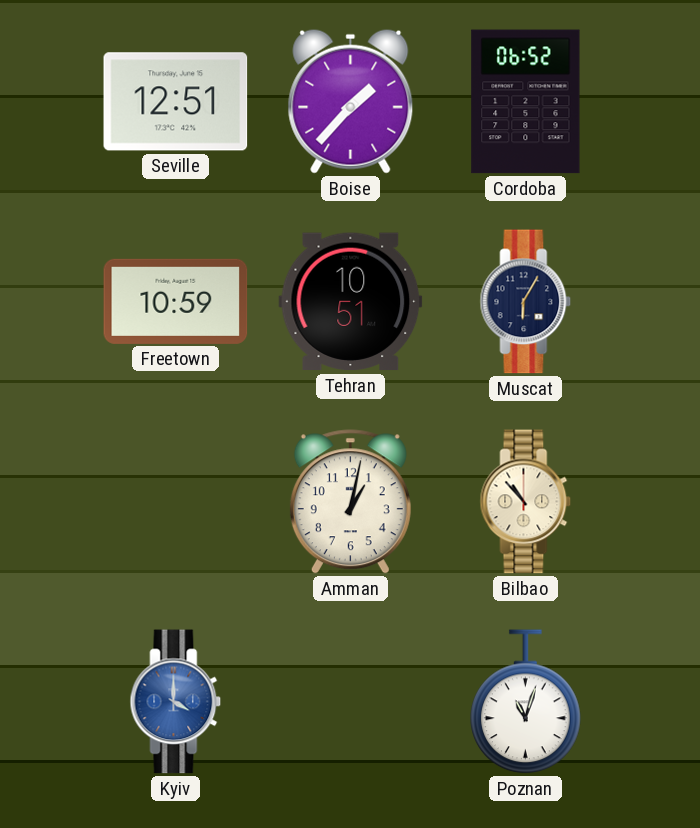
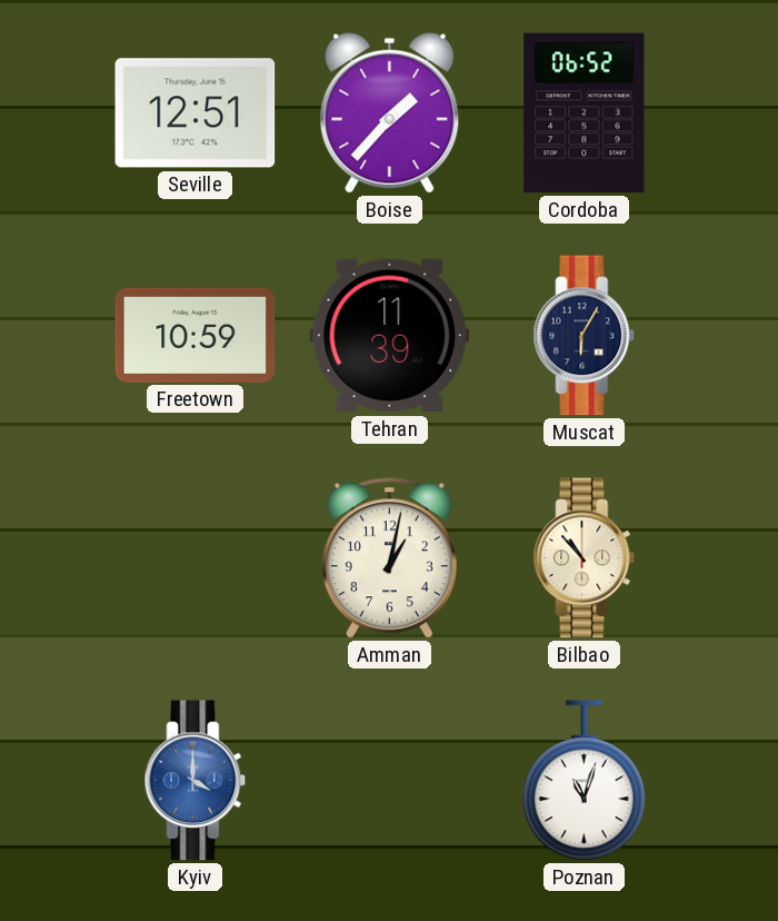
Tehran: 10:51 -> 11:39
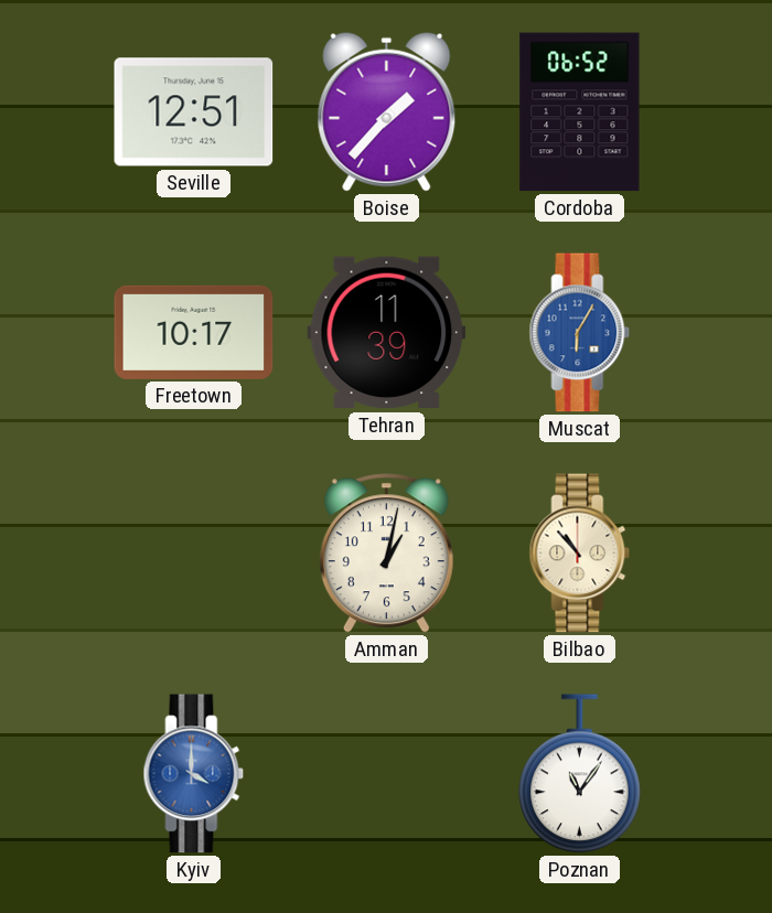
Freetown: 10:59 -> 10:17
Muscat dial: navy -> blue
Poznan: 11:03 -> 11:06
